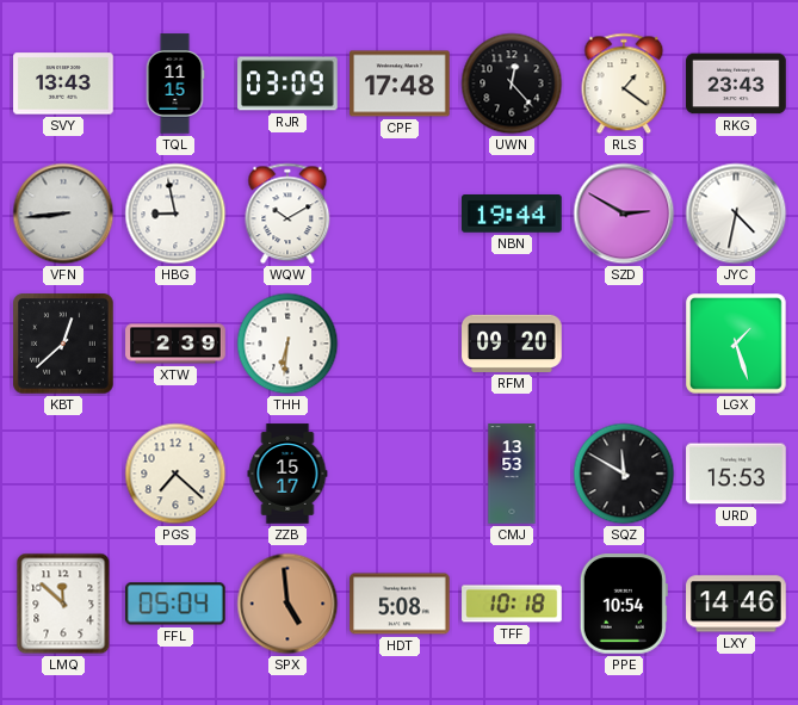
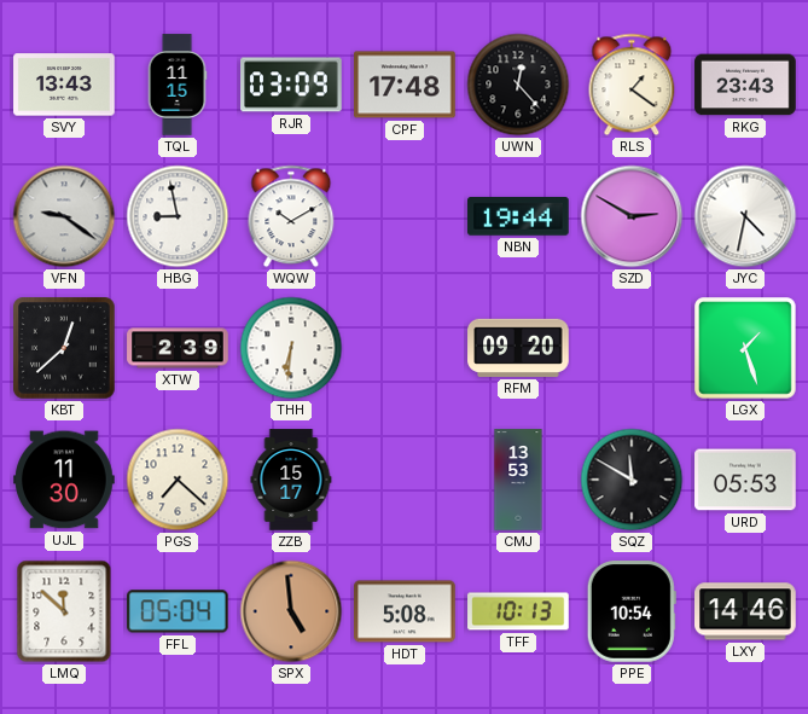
VFN: 8:44 -> 9:21
UJL: none -> 11:30
URD: 15:53 -> 05:53
TFF: 10:18 -> 10:13
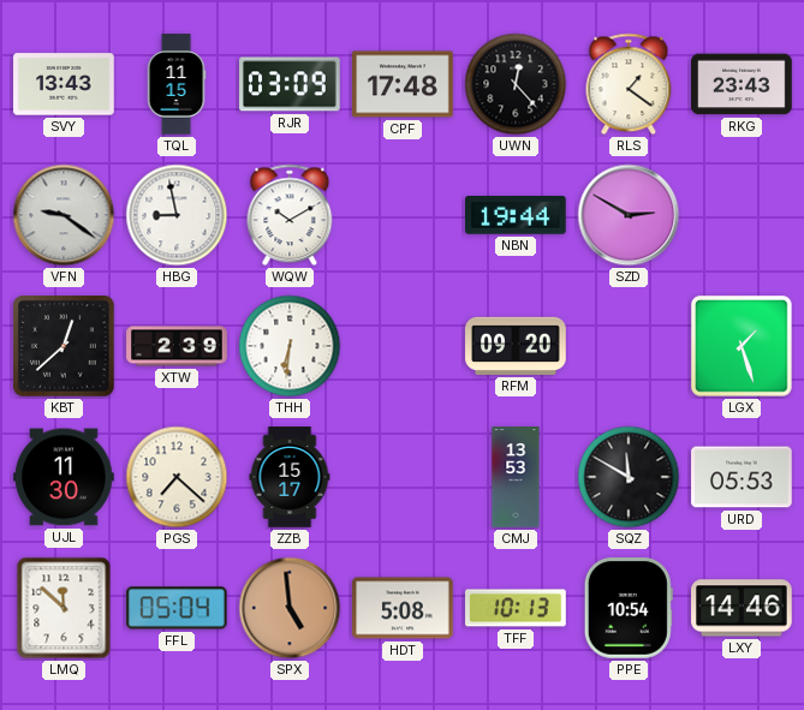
JYC: 4:32 -> none
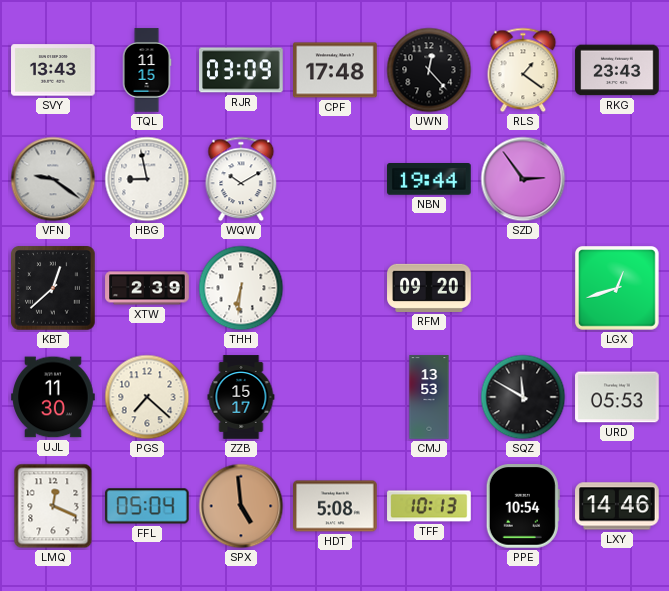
SZD: 2:50 -> 2:54
LGX: 1:27 -> 12:42
LMQ: 11:52 -> 12:19
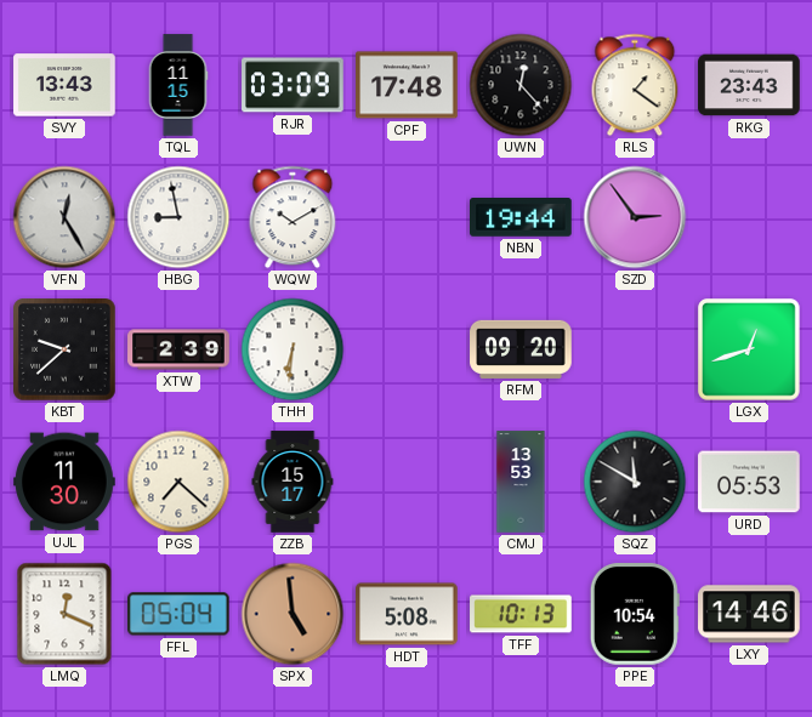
VFN: 9:21 -> 12:25
KBT: 12:38 -> 9:38
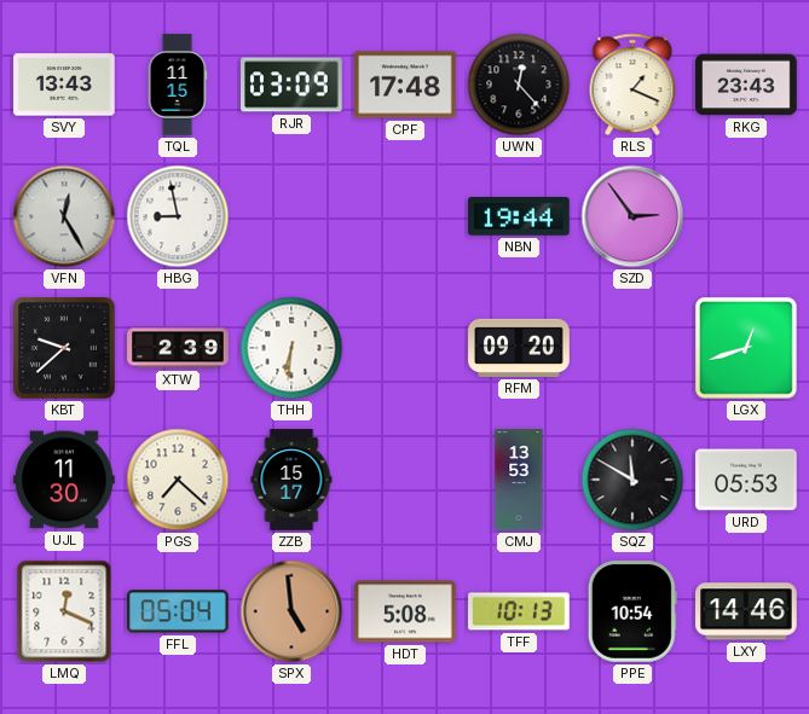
RLS: 1:21 -> 1:19
WQW: 10:10 -> none
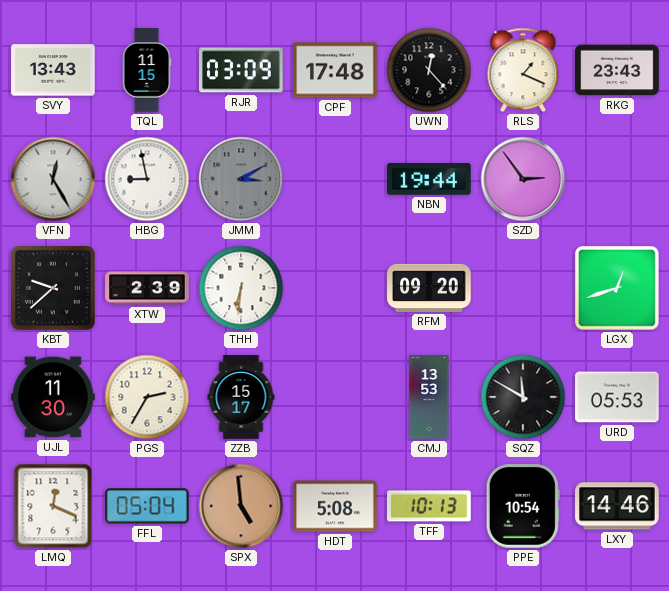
JMM: none -> 3:10
PGS: 7:22 -> 2:35
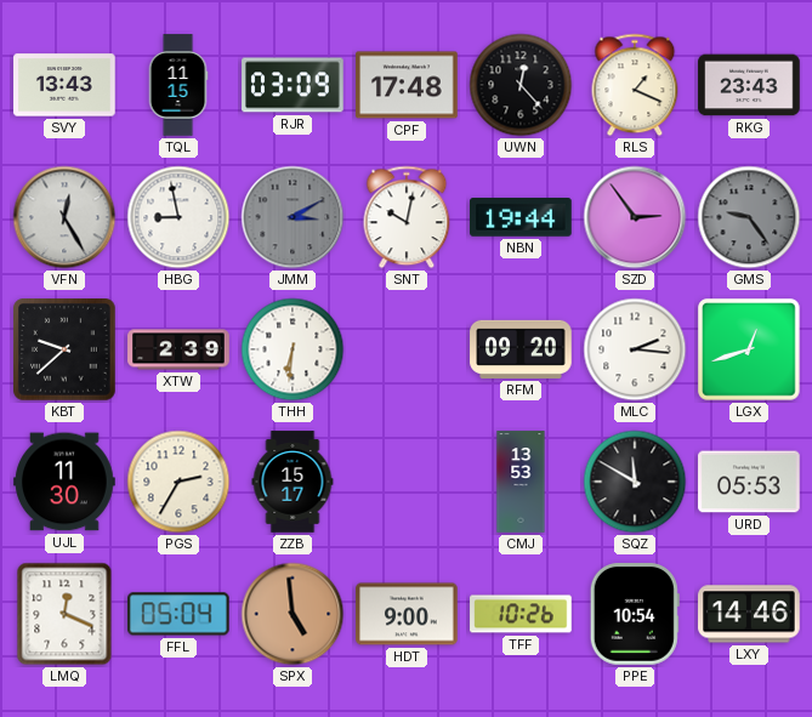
SNT: none -> 10:02
GMS: none -> 9:24
MLC: none -> 2:16
HDT: 5:08 -> 9:00
TFF: 10:13 -> 10:26
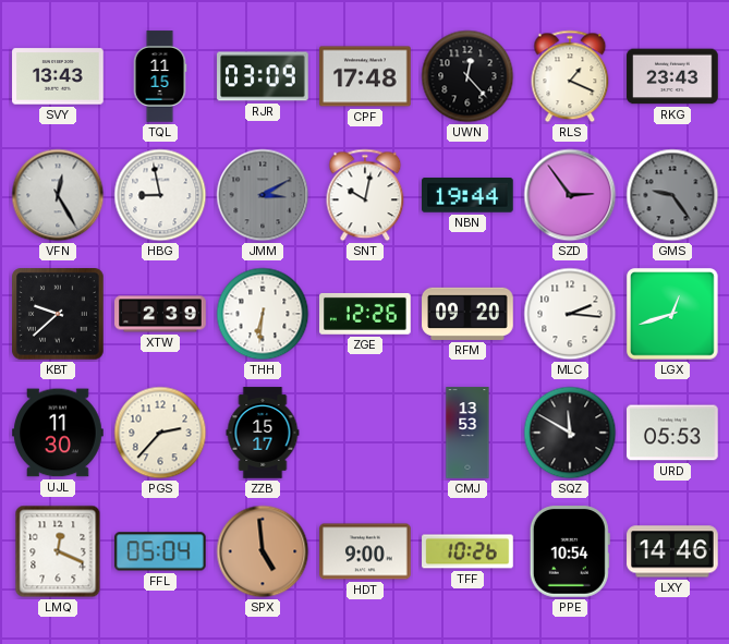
ZGE: none -> 12:26
PGS: 2:35 -> 2:37
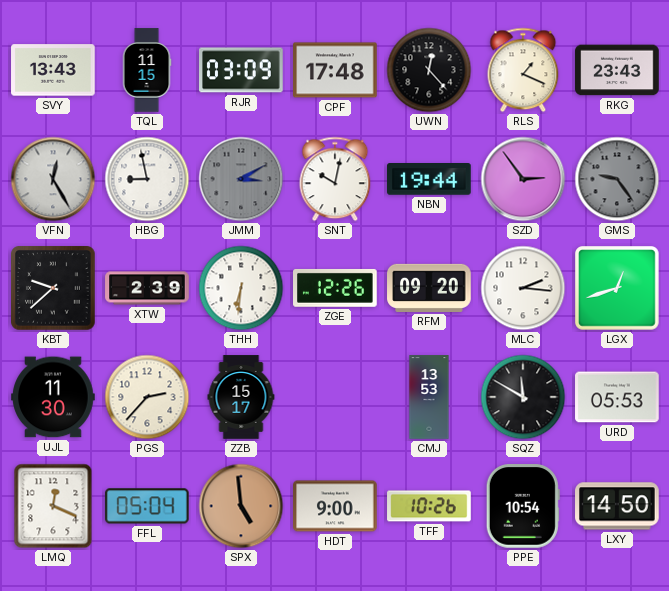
LXY: 14:46 -> 14:50
